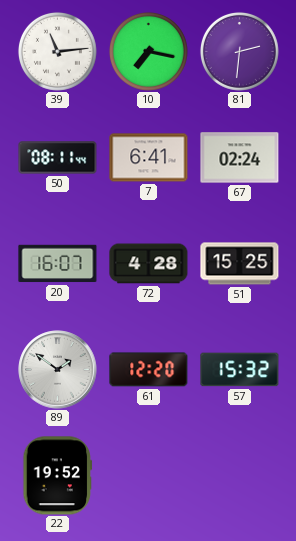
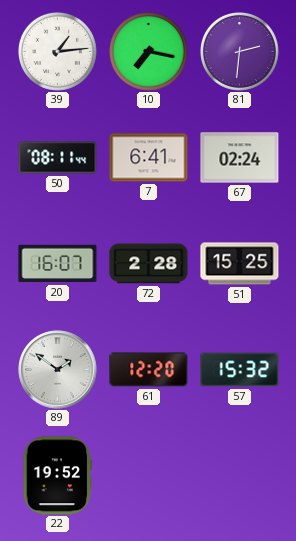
39: 11:14 -> 1:14
72: 4:28 -> 2:28
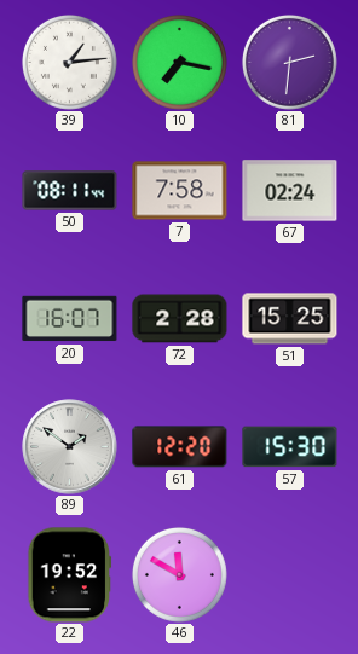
7: 6:41 -> 7:58
57: 15:32 -> 15:30
46: none -> 11:50
